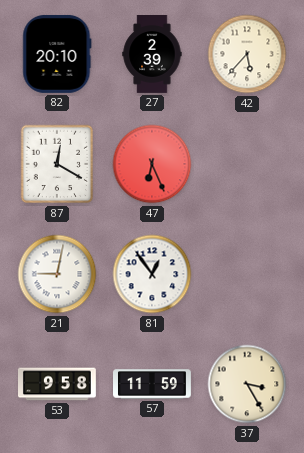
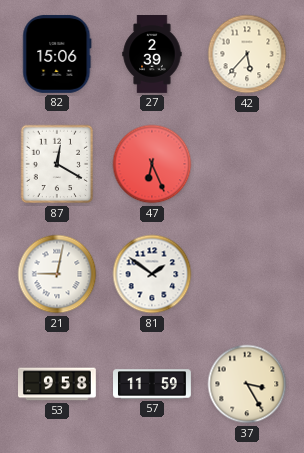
82: 20:10 -> 15:06
81: 12:54 -> 1:51
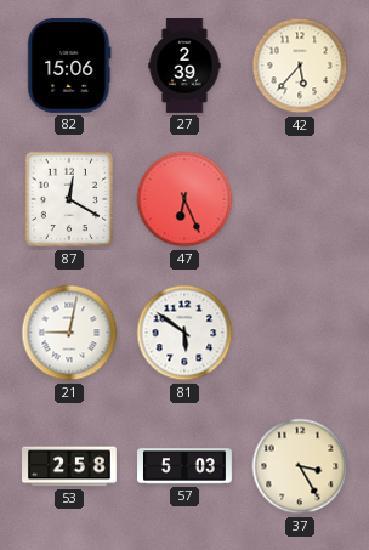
81: 1:51 -> 5:51
53: 9:58 -> 2:58
57: 11:59 -> 5:03
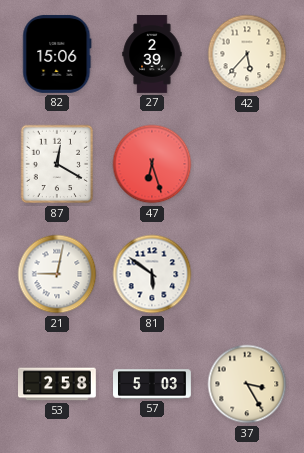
47: 6:26 -> 6:27
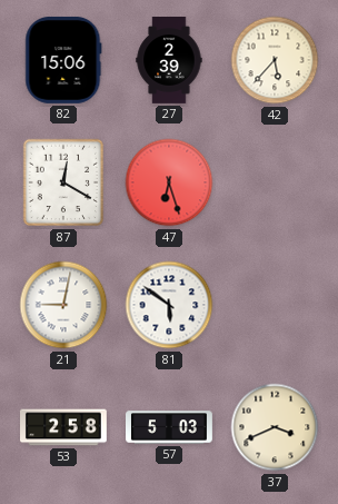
37: 3:25 -> 3:41
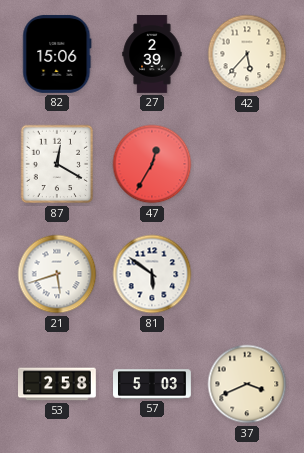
47: 6:27 -> 12:35
21: 9:02 -> 5:42
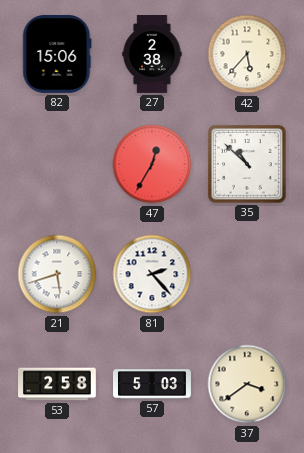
27: 2:39 -> 2:38
87: 12:20 -> none
35: none -> 10:52
81: 5:51 -> 2:23
37: 3:41 -> 3:39
